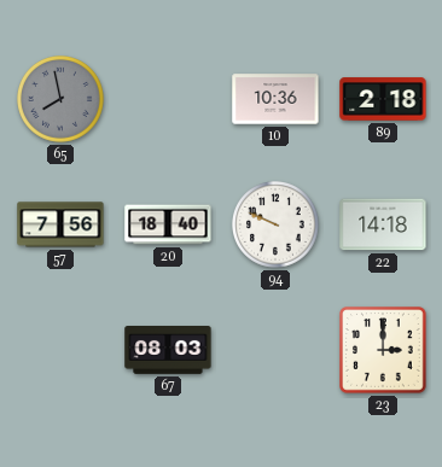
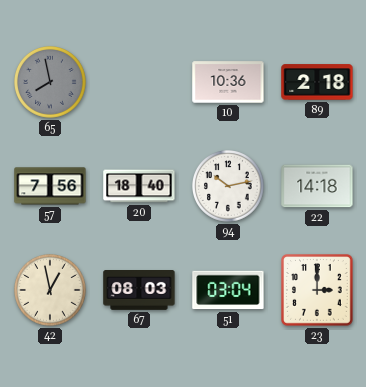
94: 9:49 -> 10:13
42: none -> 12:58
51: none -> 03:04
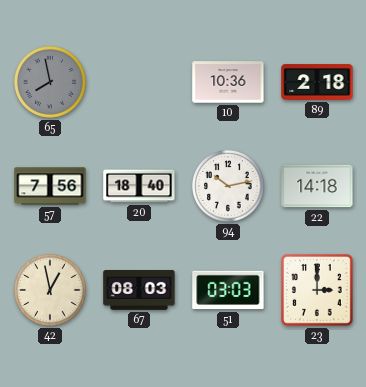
51: 03:04 -> 03:03
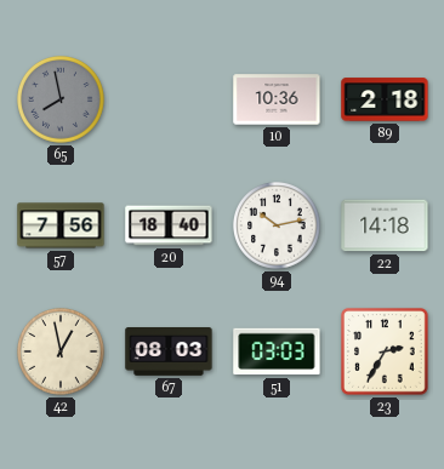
23: 3:00 -> 2:35
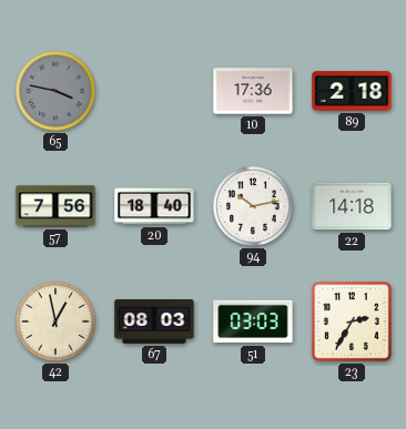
65: 7:58 -> 3:47
10: 10:36 -> 17:36
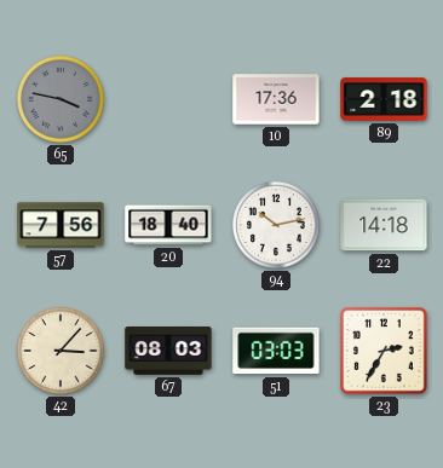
42: 12:58 -> 3:07
